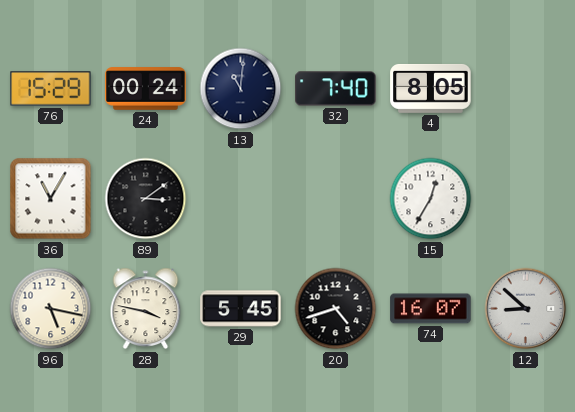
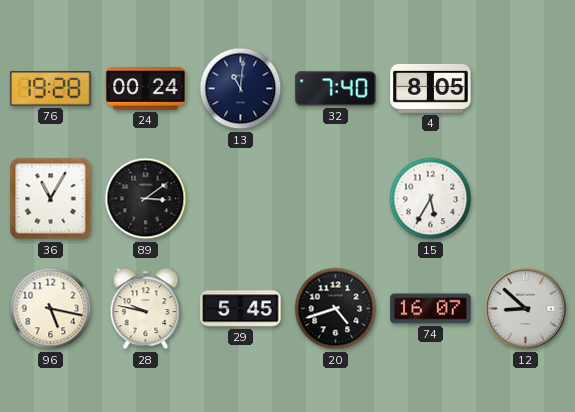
76: 15:29 -> 19:28
15: 12:35 -> 5:35
28: 3:47 -> 9:47
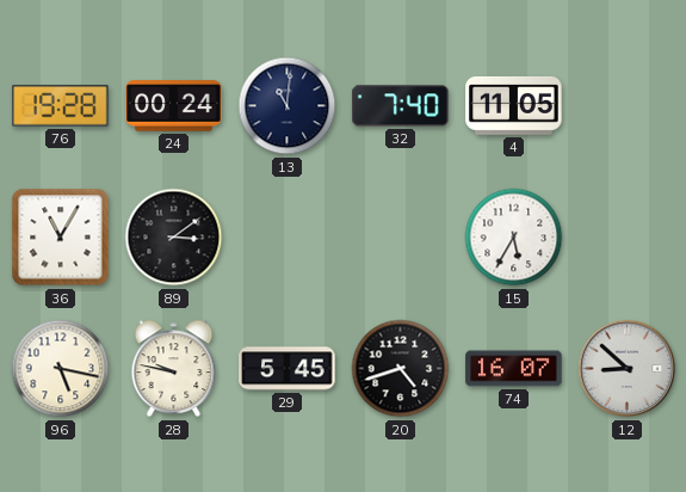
4: 8:05 -> 11:05
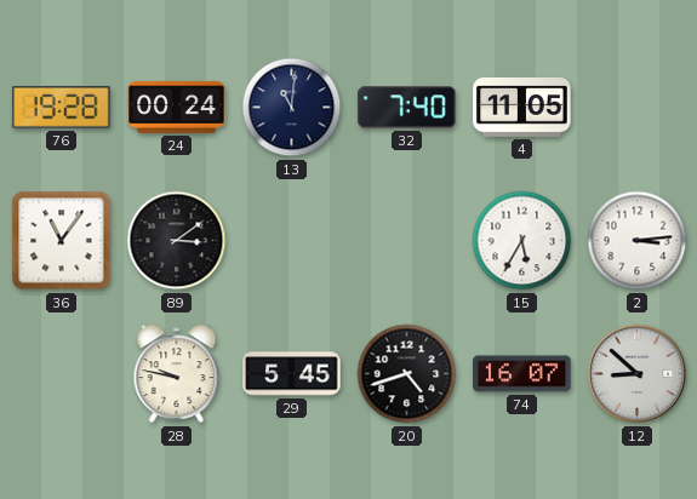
36: 11:05 -> 11:06
2: none -> 3:14
96: 5:17 -> none
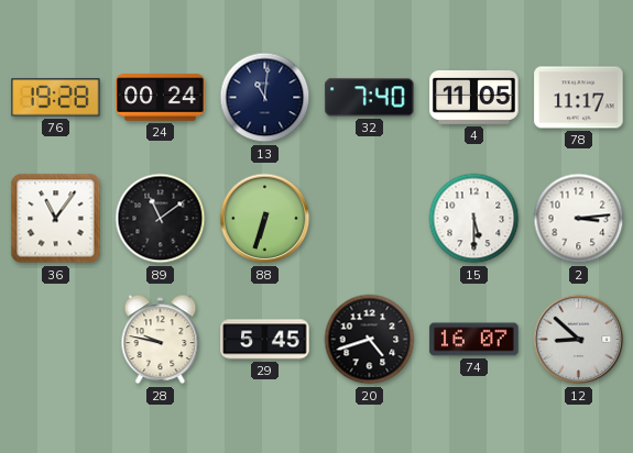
78: none -> 11:17
89: 3:09 -> 11:09
88: none -> 6:33
15: 5:35 -> 5:30
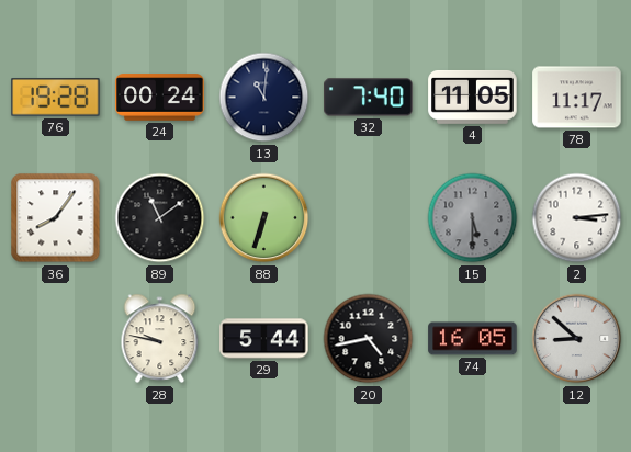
36: 11:06 -> 8:06
15 dial: white -> grey
29: 5:45 -> 5:44
20: 4:42 -> 4:43
74: 16:07 -> 16:05
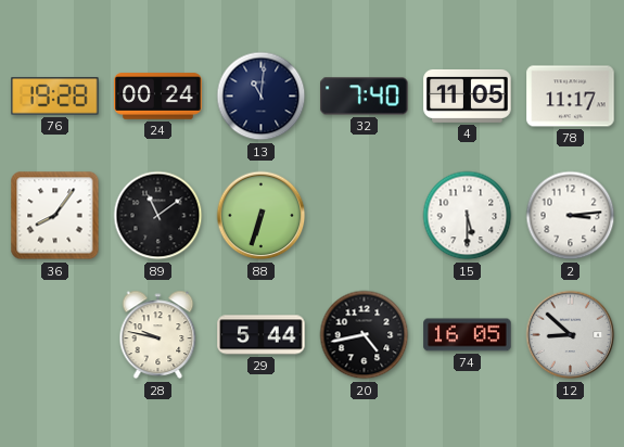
15 dial: grey -> white
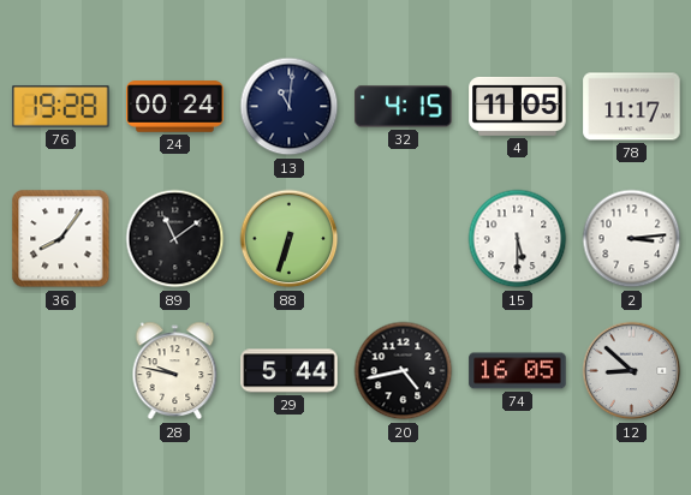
32: 7:40 -> 4:15
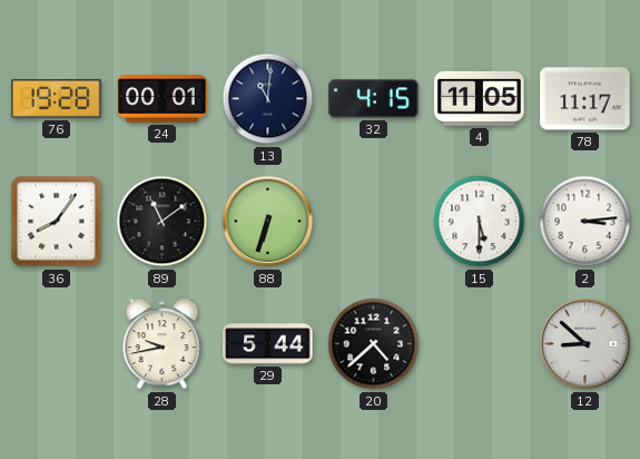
24: 00:24 -> 00:01
28: 9:47 -> 9:43
20: 4:43 -> 4:38
74: 16:05 -> none
